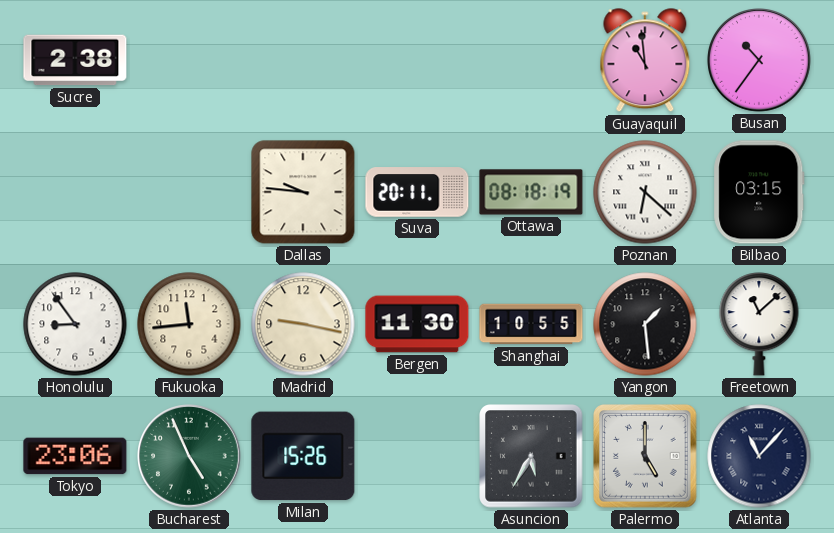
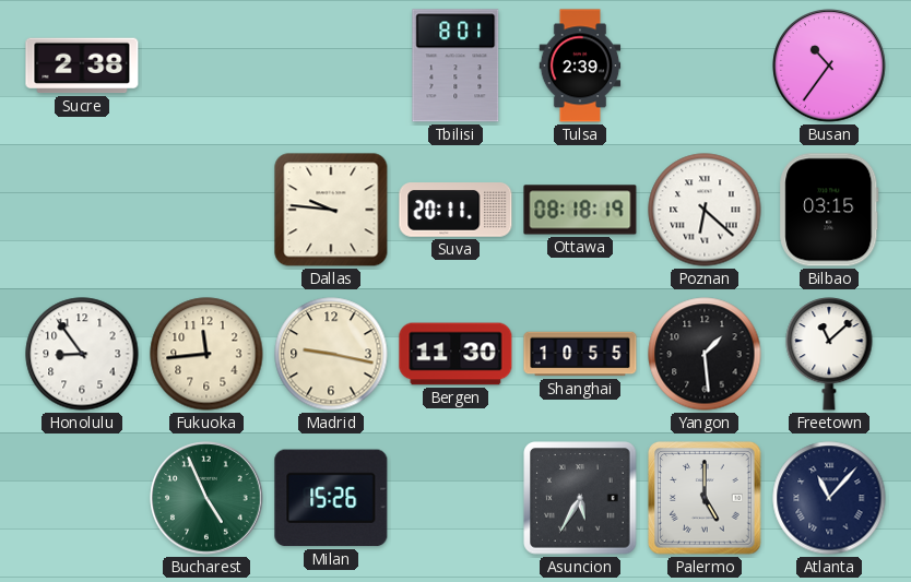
Tbilisi: none -> 8:01
Tulsa: none -> 2:39
Guayaquil: 10:59 -> none
Tokyo: 23:06 -> none
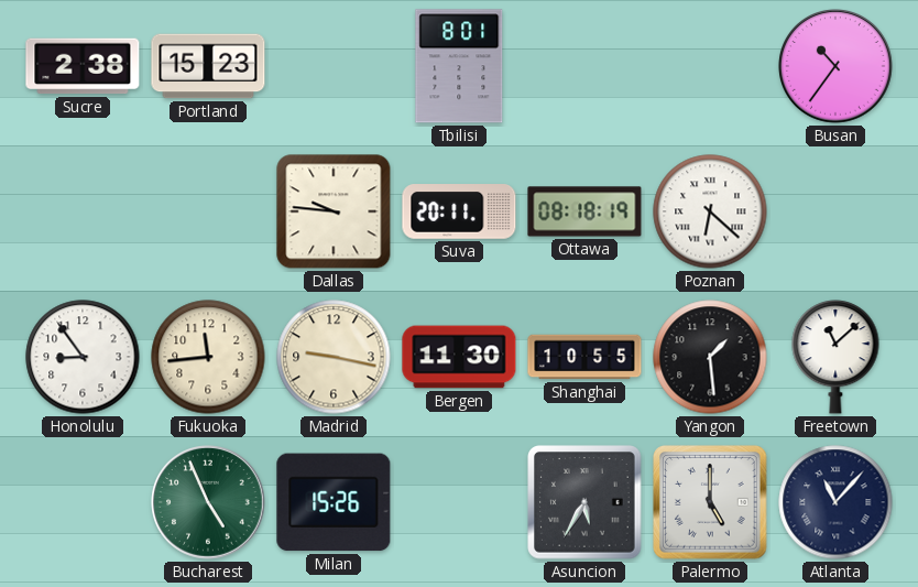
Portland: none -> 15:23
Tulsa: 2:39 -> none
Bilbao: 03:15 -> none
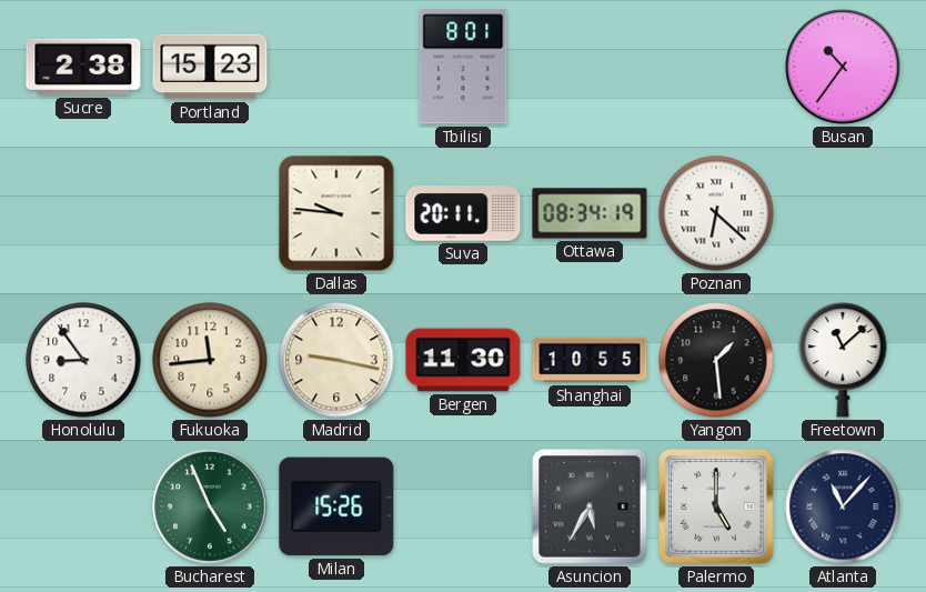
Ottawa: 08:18 -> 08:34
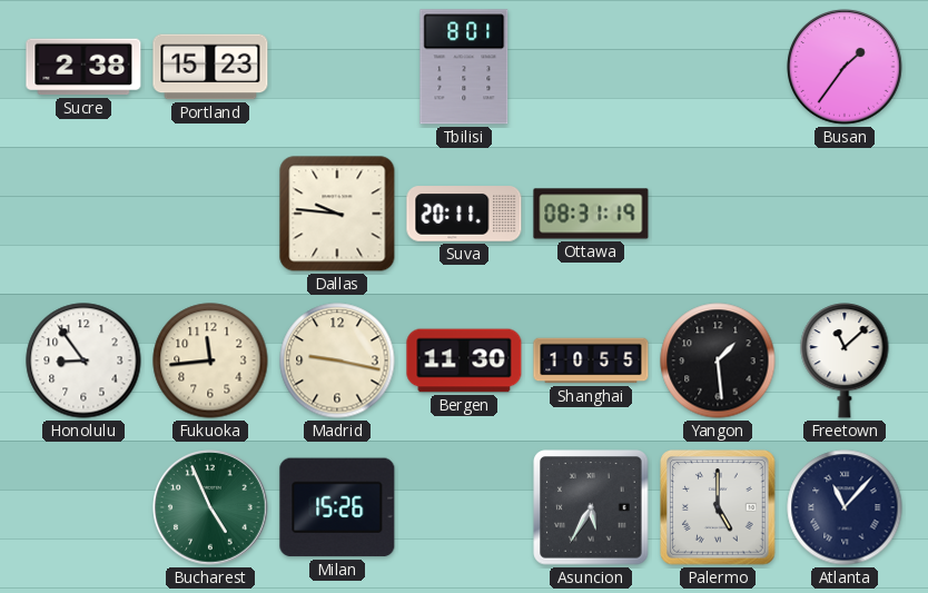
Busan: 10:36 -> 1:36
Ottawa: 08:34 -> 08:31
Poznan: 6:22 -> none
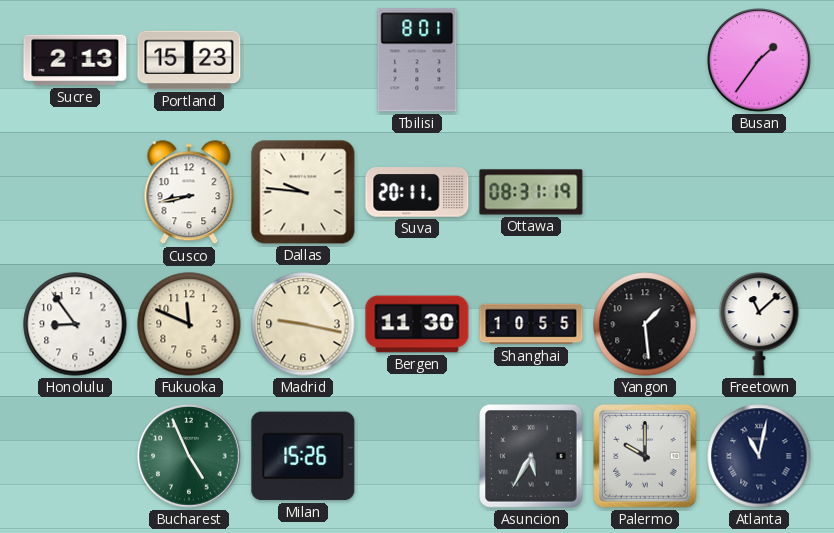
Sucre: 2:38 -> 2:13
Cusco: none -> 8:43
Fukuoka: 11:44 -> 11:49
Palermo: 5:00 -> 10:00
Atlanta: 11:07 -> 11:02
